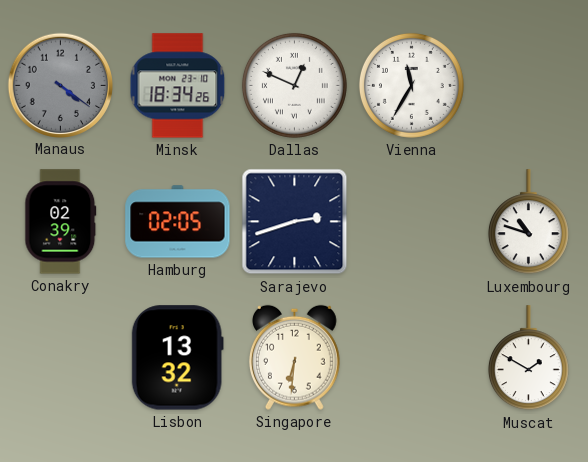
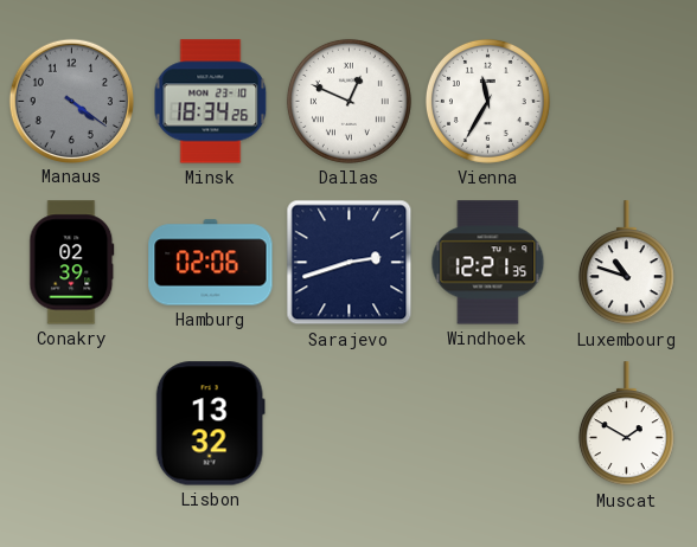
Hamburg: 02:05 -> 02:06
Windhoek: none -> 12:21
Singapore: 6:31 -> none
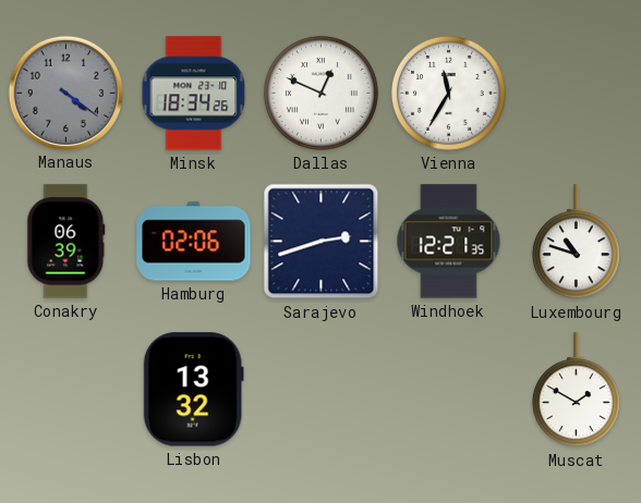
Conakry: 02:39 -> 06:39
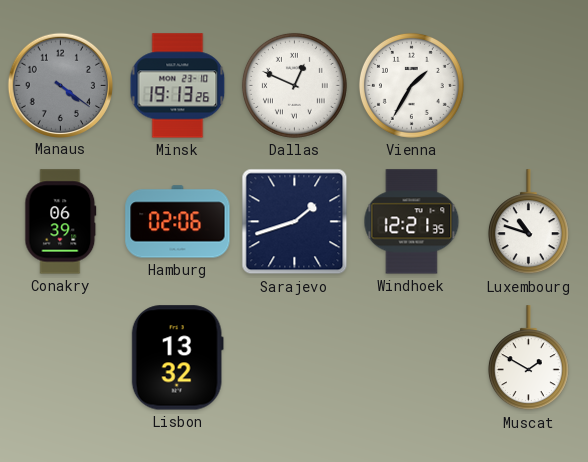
Minsk: 18:34 -> 19:13
Vienna: 11:35 -> 1:35
Sarajevo: 2:42 -> 1:42
